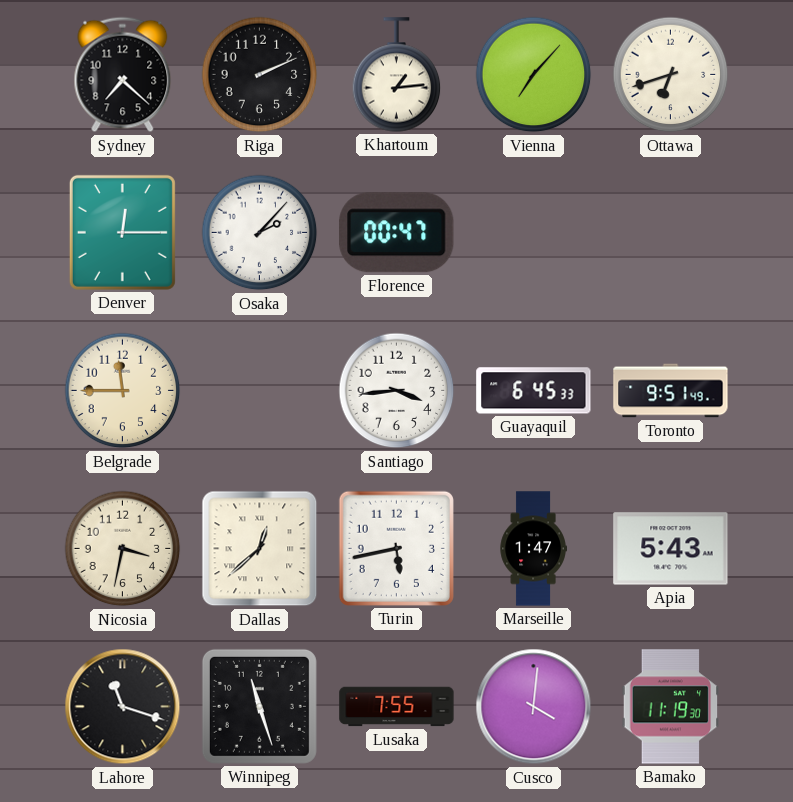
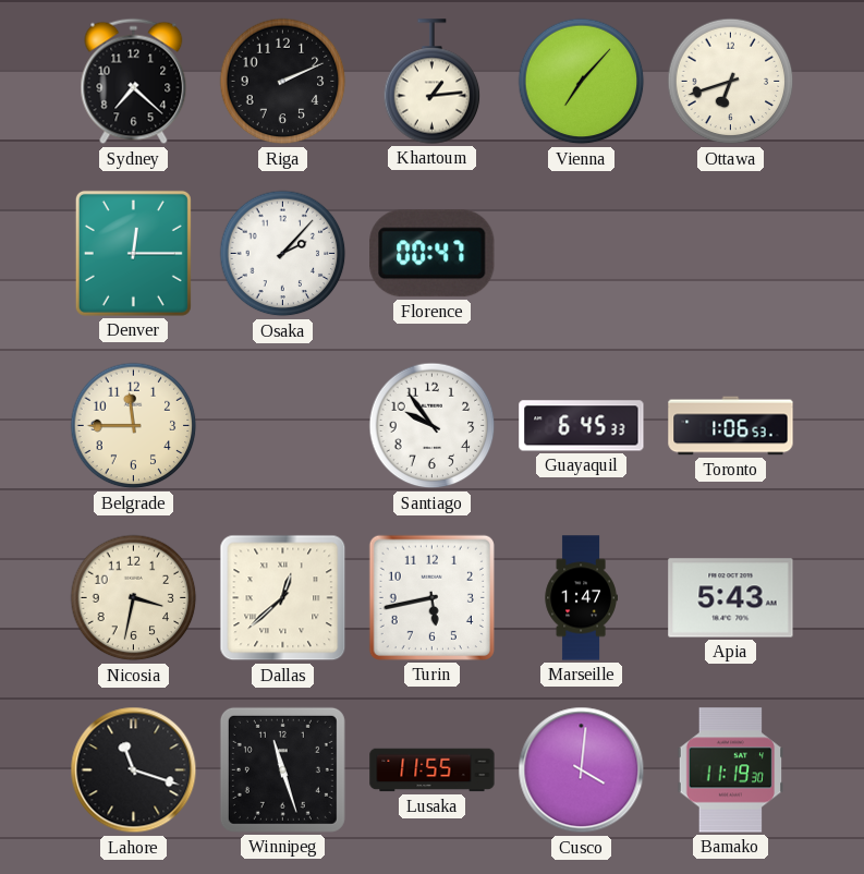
Santiago: 3:44 -> 9:54
Toronto: 9:51 -> 1:06
Lusaka: 7:55 -> 11:55
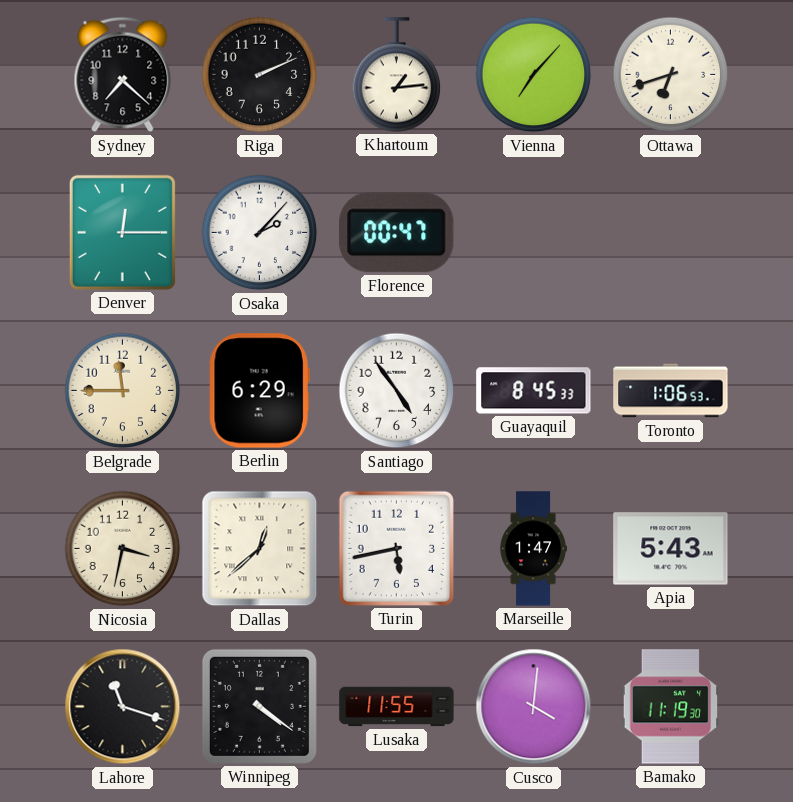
Berlin: none -> 6:29
Santiago: 9:54 -> 4:54
Guayaquil: 6:45 -> 8:45
Winnipeg: 11:27 -> 4:21
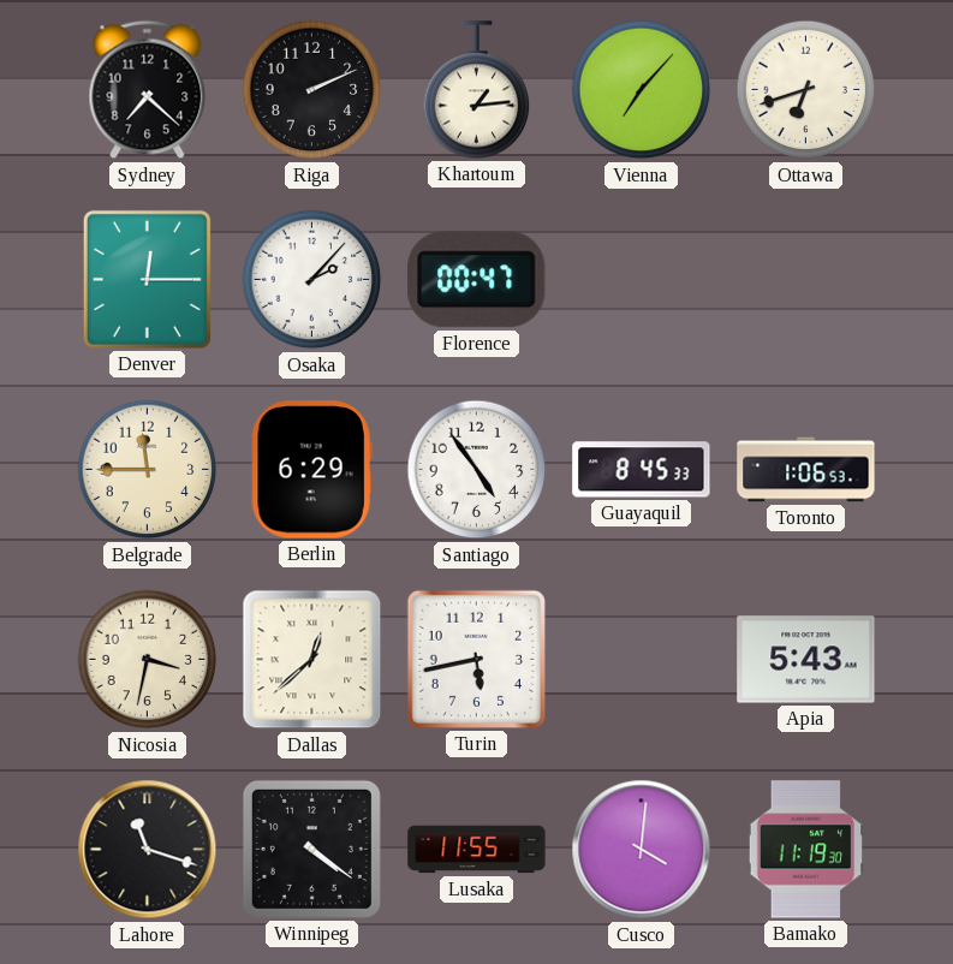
Marseille: 1:47 -> none
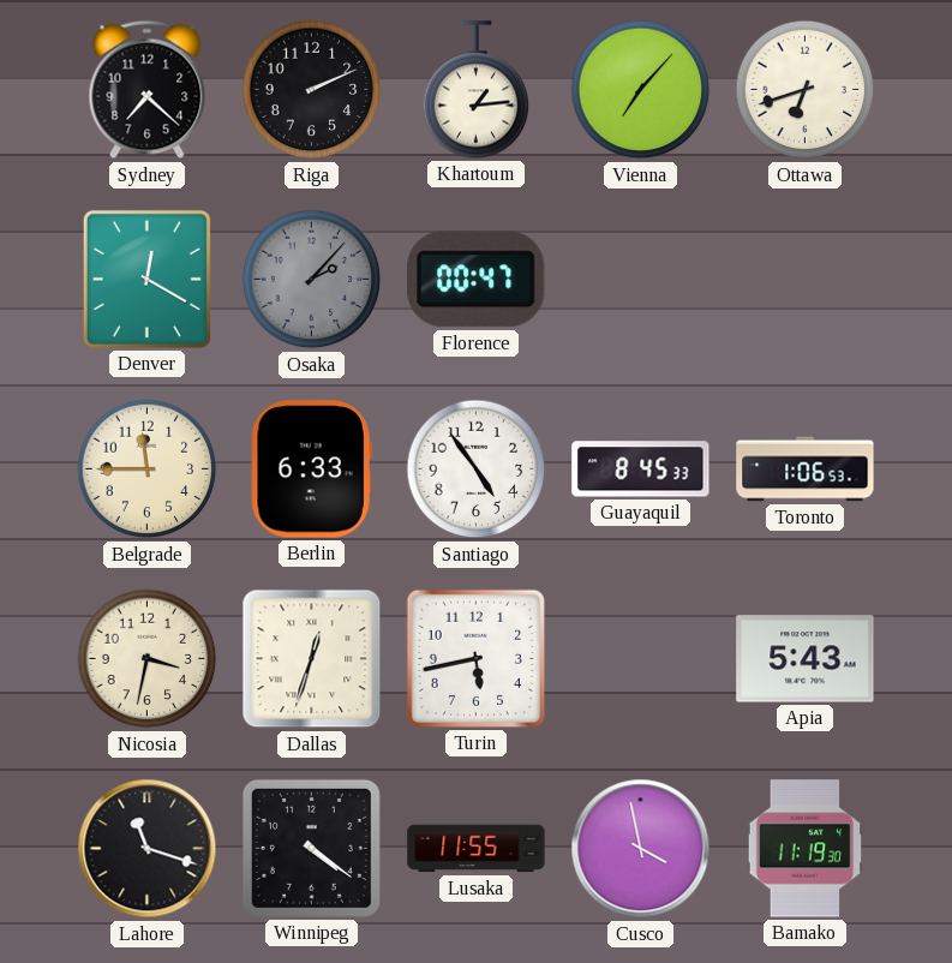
Denver: 12:15 -> 12:20
Osaka dial: white -> grey
Berlin: 6:29 -> 6:33
Dallas: 12:38 -> 12:33
Cusco: 4:01 -> 3:58
